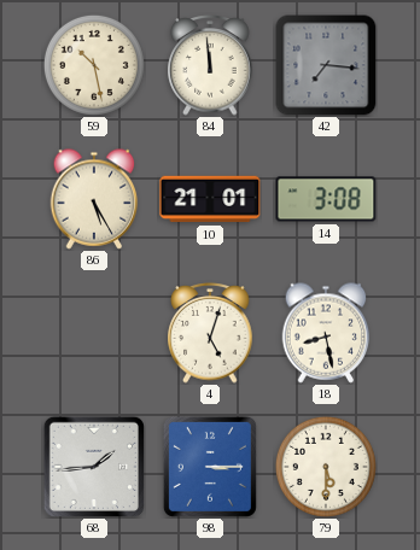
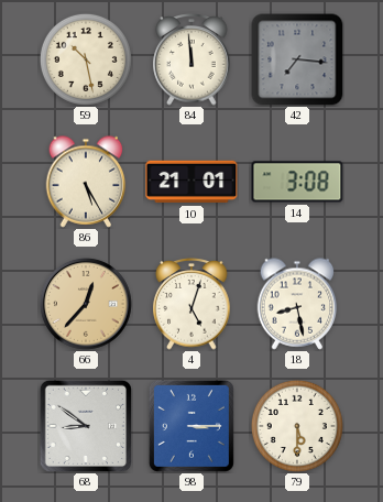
66: none -> 12:37
68: 1:44 -> 8:51
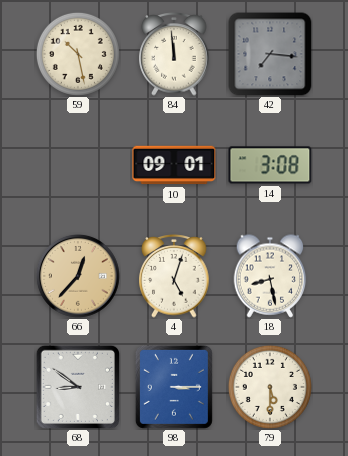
86: 5:25 -> none
10: 21:01 -> 09:01
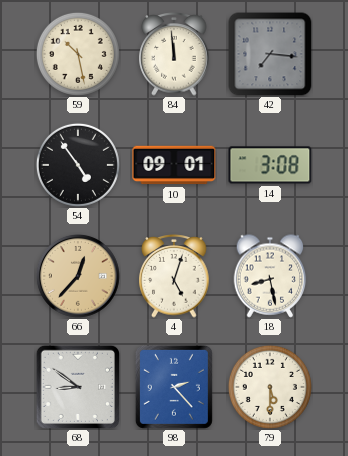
54: none -> 4:54
98: 3:15 -> 2:23
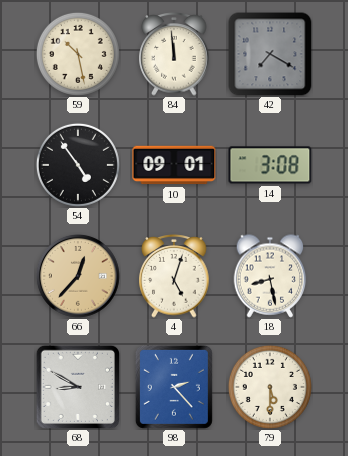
42: 7:16 -> 7:20
68: 8:51 -> 8:50
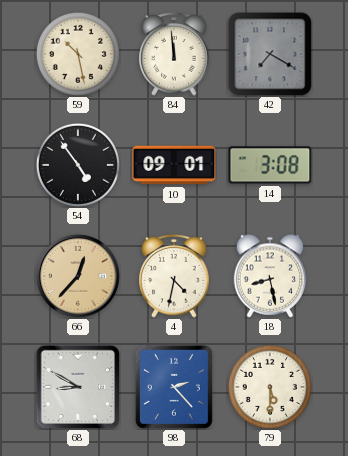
4: 5:03 -> 4:32
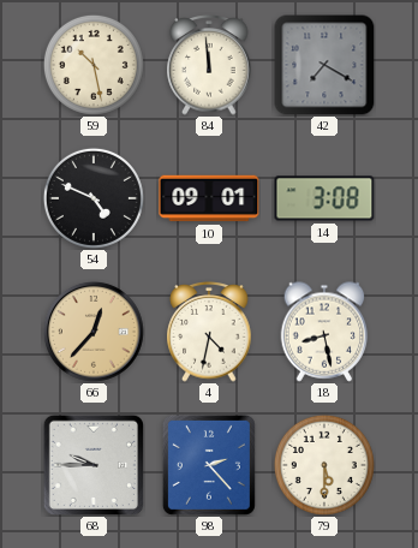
54: 4:54 -> 4:49
68: 8:50 -> 9:45
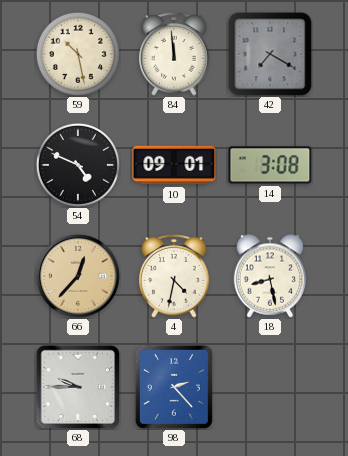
79: 5:30 -> none
